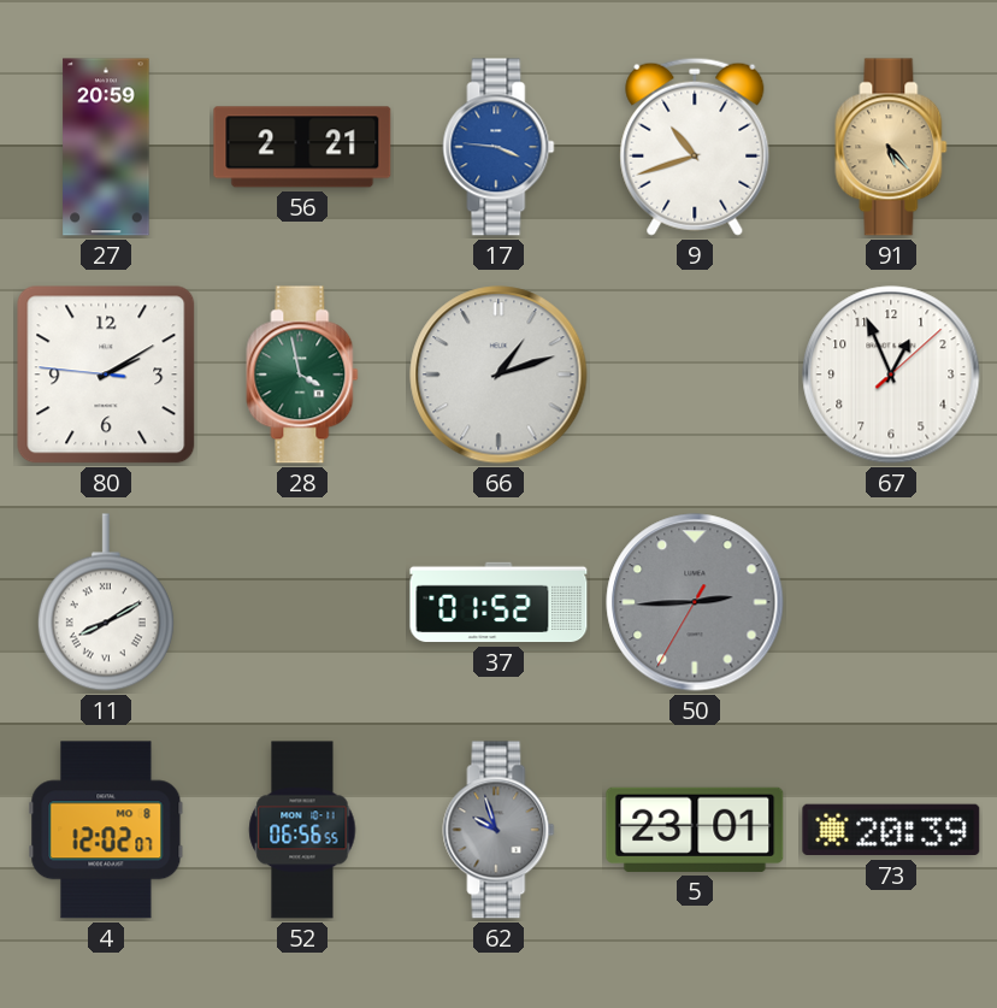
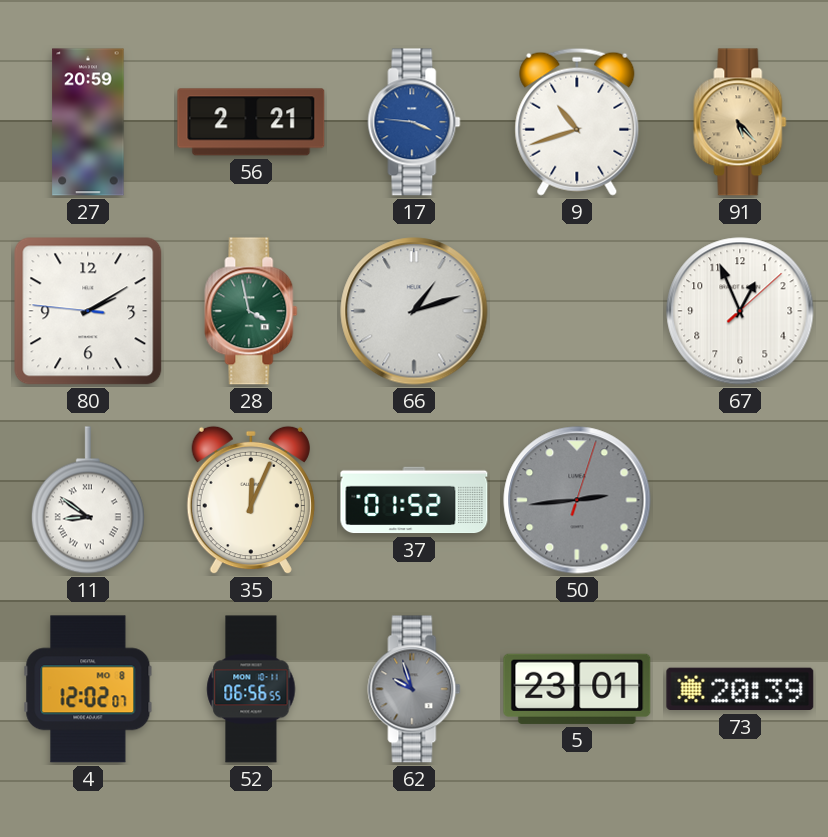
11: 8:10 -> 8:51
35: none -> 12:04
50: 2:44:35 -> 2:44:03
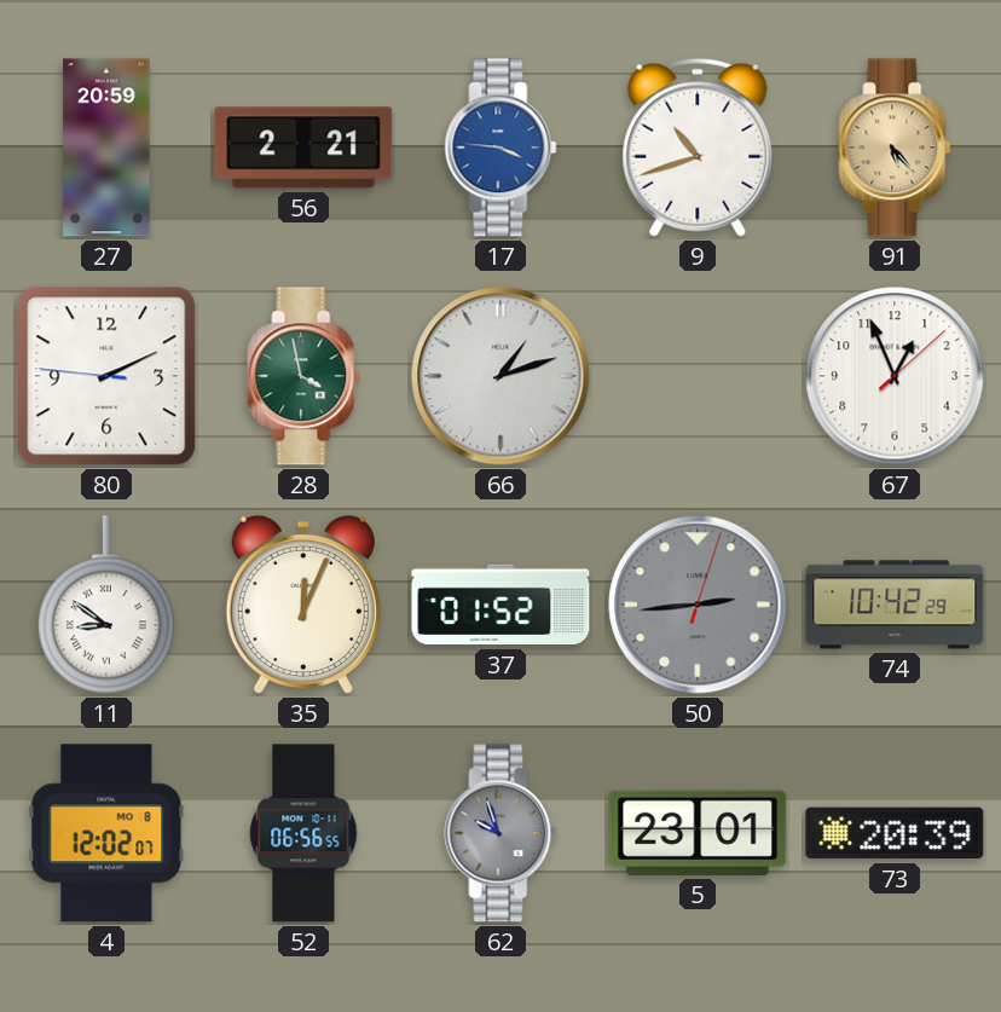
80: 2:09 -> 2:10
74: none -> 10:42
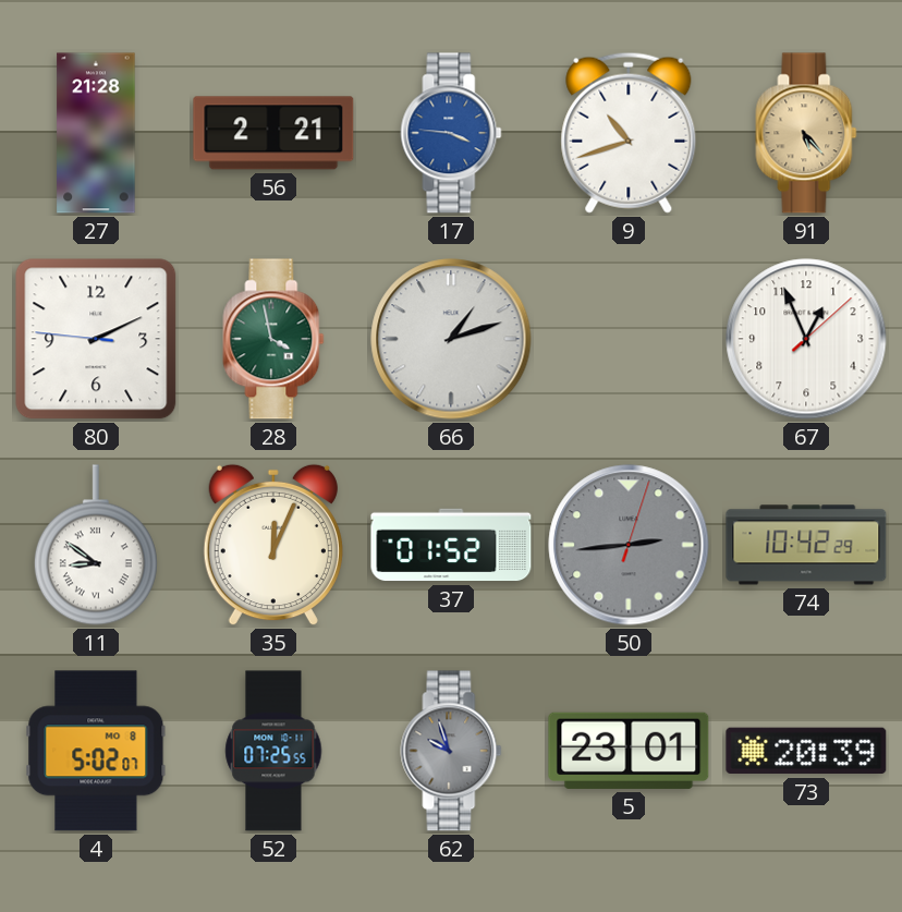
27: 20:59 -> 21:28
4: 12:02 -> 5:02
52: 06:56 -> 07:25
